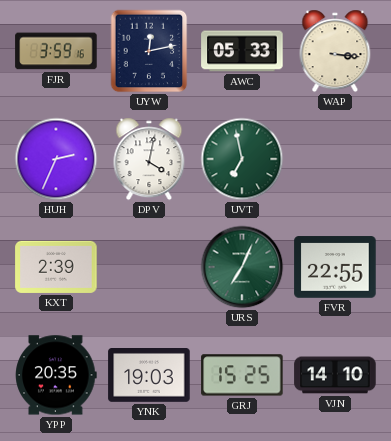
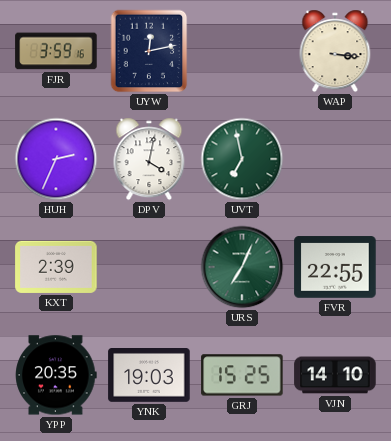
AWC: 05:33 -> none
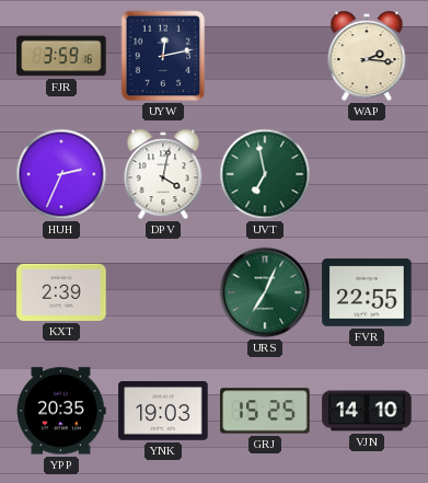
WAP: 3:16 -> 2:16
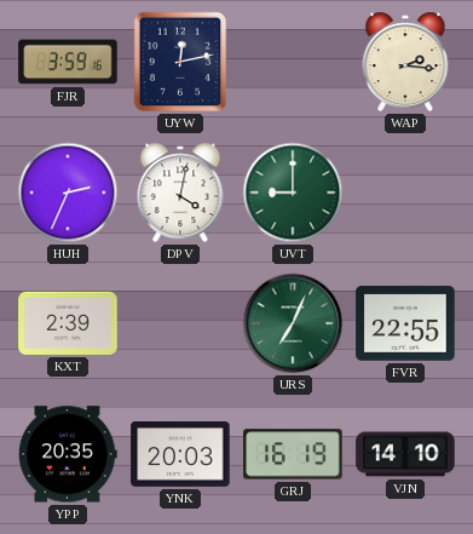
UVT: 6:58 -> 9:00
YNK: 19:03 -> 20:03
GRJ: 15:25 -> 16:19
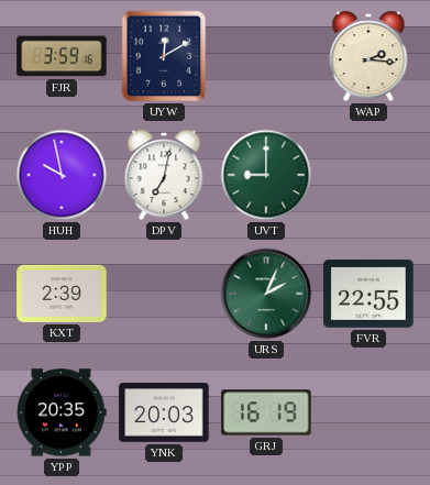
UYW: 12:13 -> 12:10
HUH: 2:34 -> 9:58
DPV: 4:02 -> 7:02
URS: 7:04 -> 2:04
VJN: 14:10 -> none
